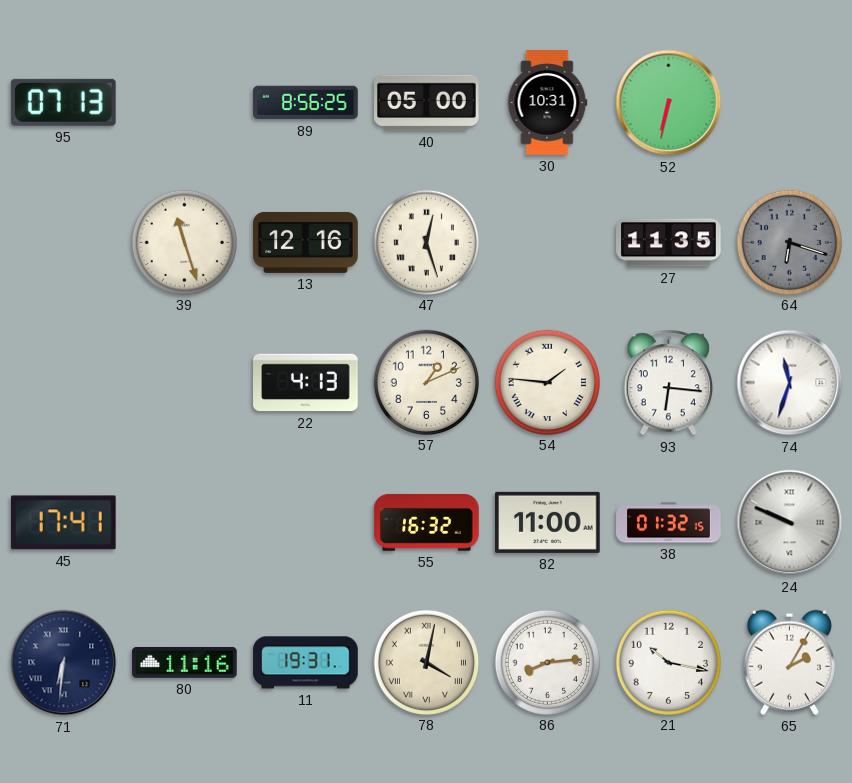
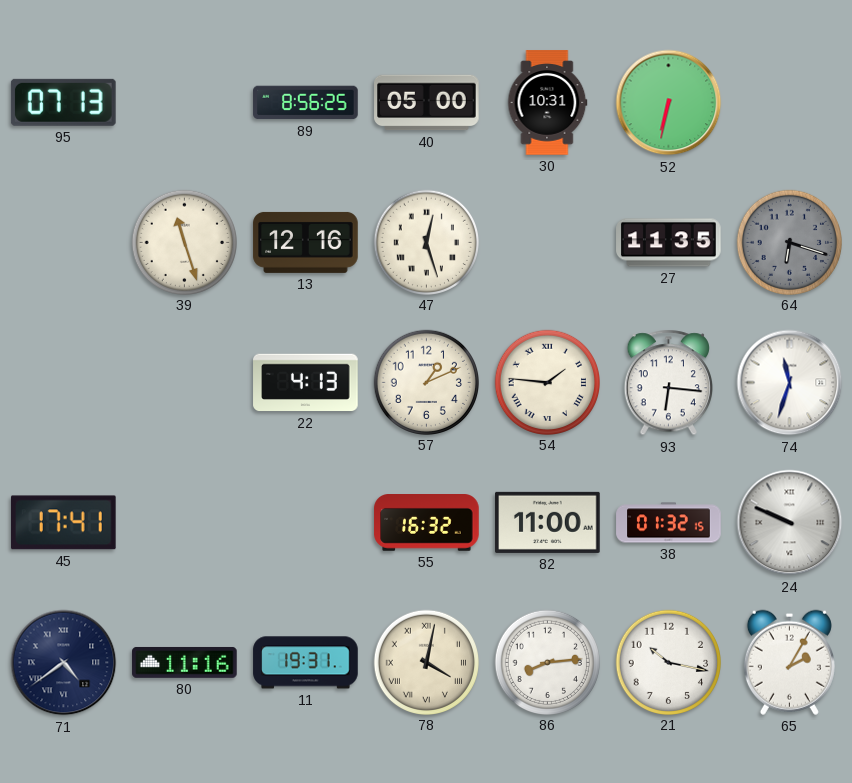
71: 6:31 -> 4:39
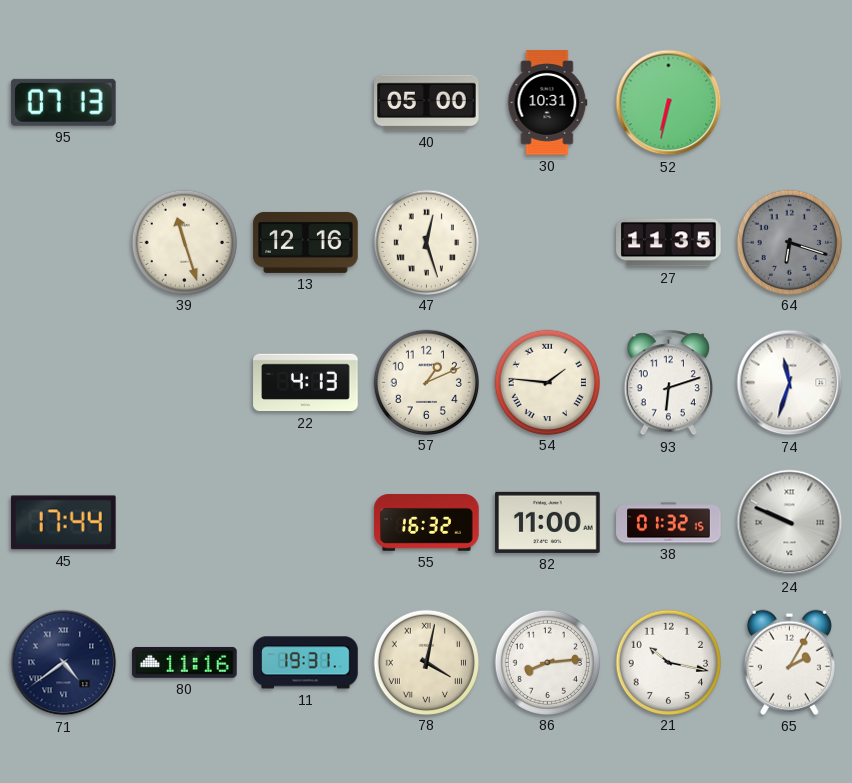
89: 8:56 -> none
93: 6:16 -> 6:12
45: 17:41 -> 17:44
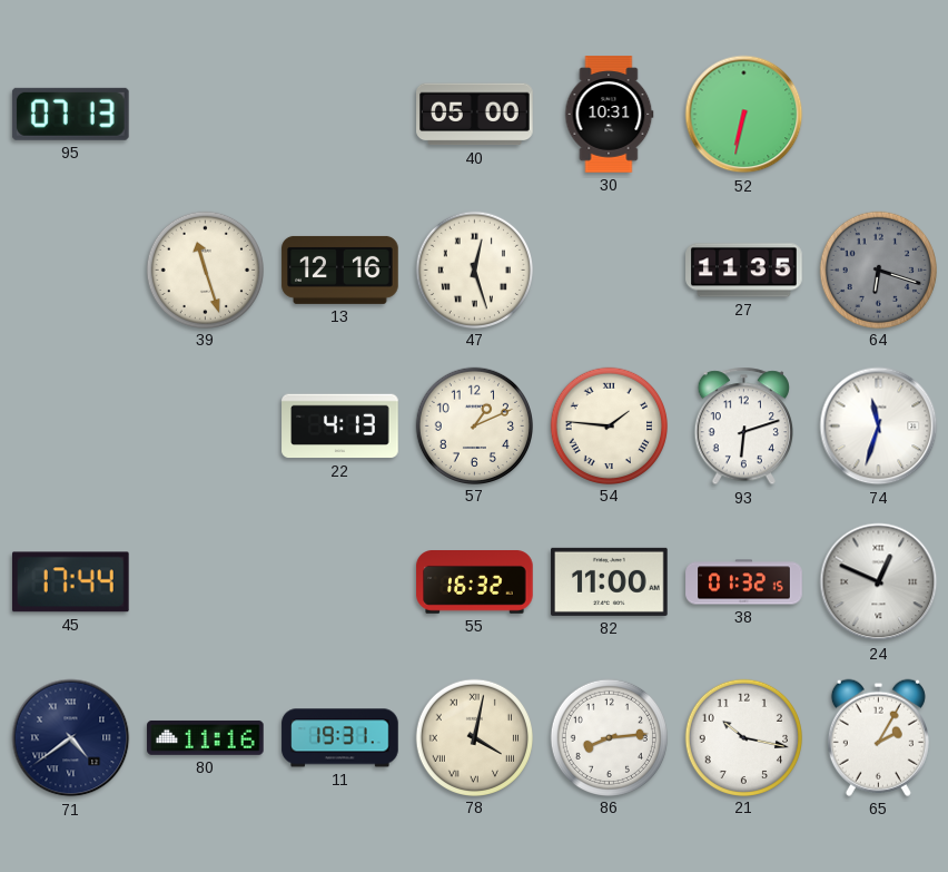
24: 9:49 -> 12:49
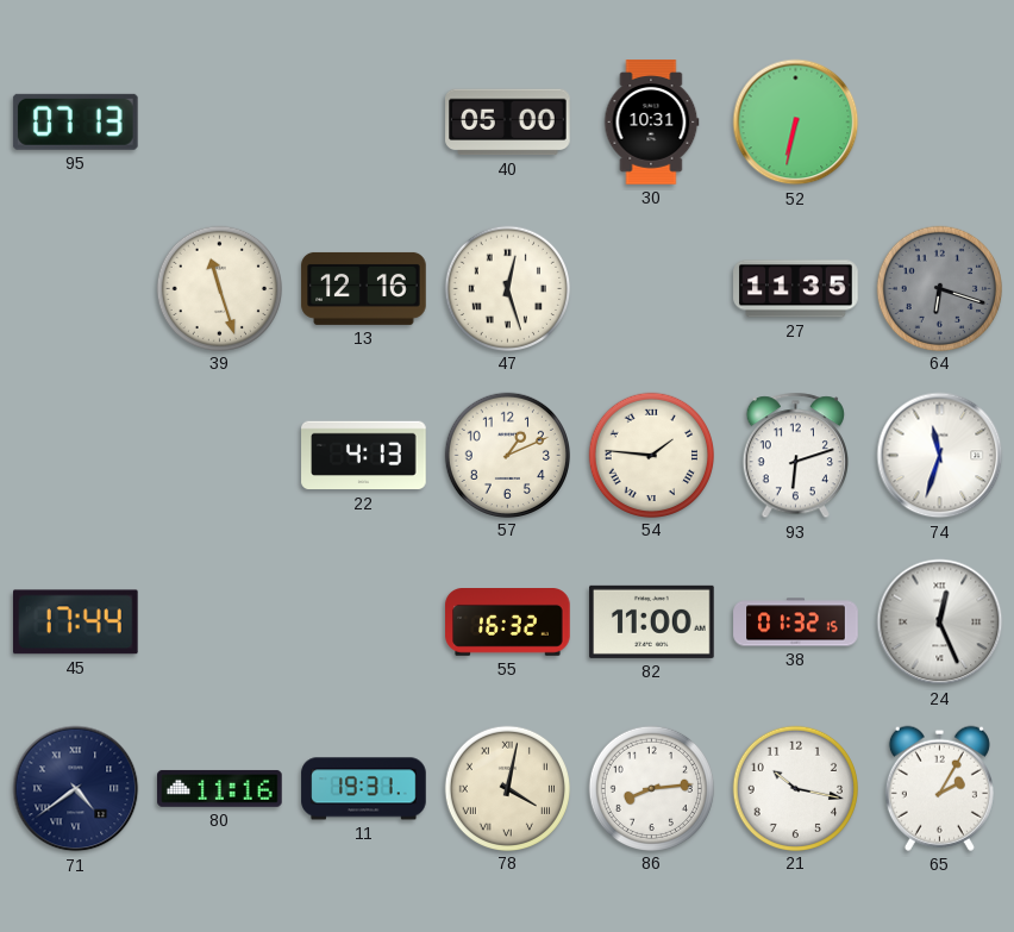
24: 12:49 -> 12:26
